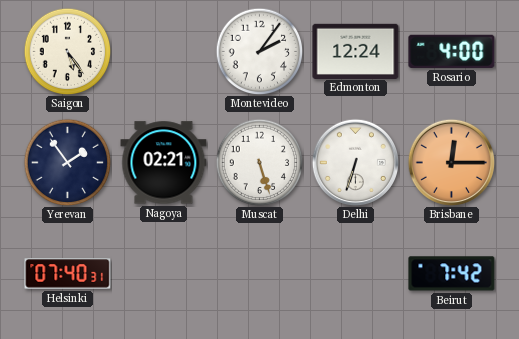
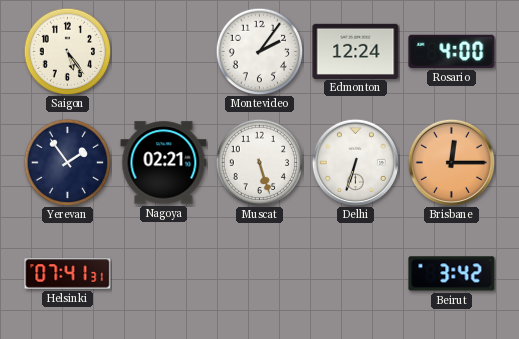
Helsinki: 07:40 -> 07:41
Beirut: 7:42 -> 3:42
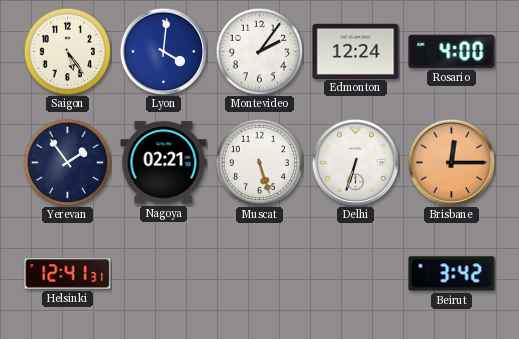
Lyon: none -> 4:01
Helsinki: 07:41 -> 12:41
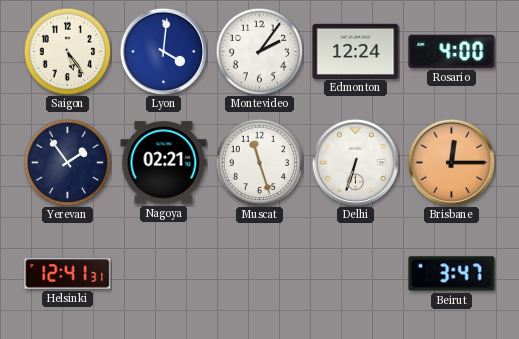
Muscat: 5:27 -> 11:27
Beirut: 3:42 -> 3:47
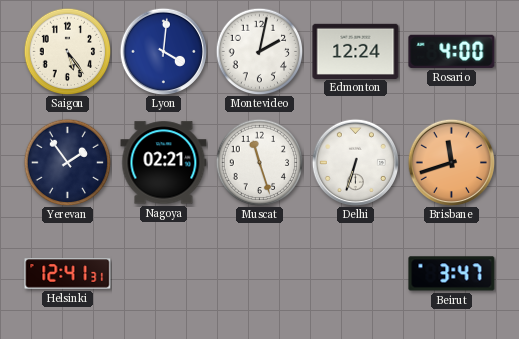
Montevideo: 2:06 -> 2:02
Brisbane: 12:15 -> 11:42
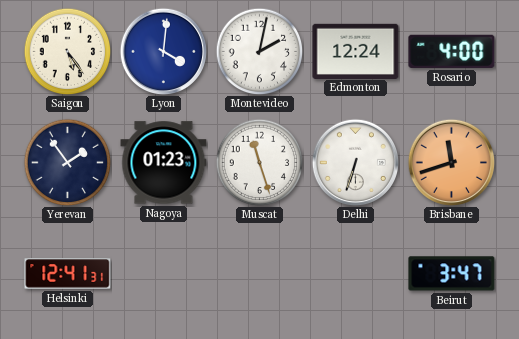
Nagoya: 02:21 -> 01:23
